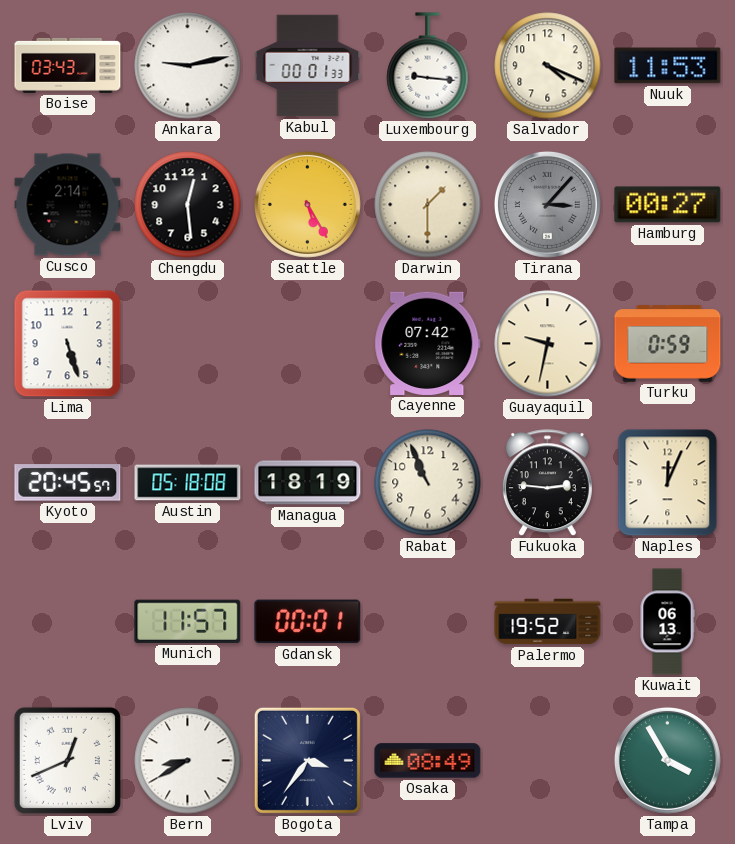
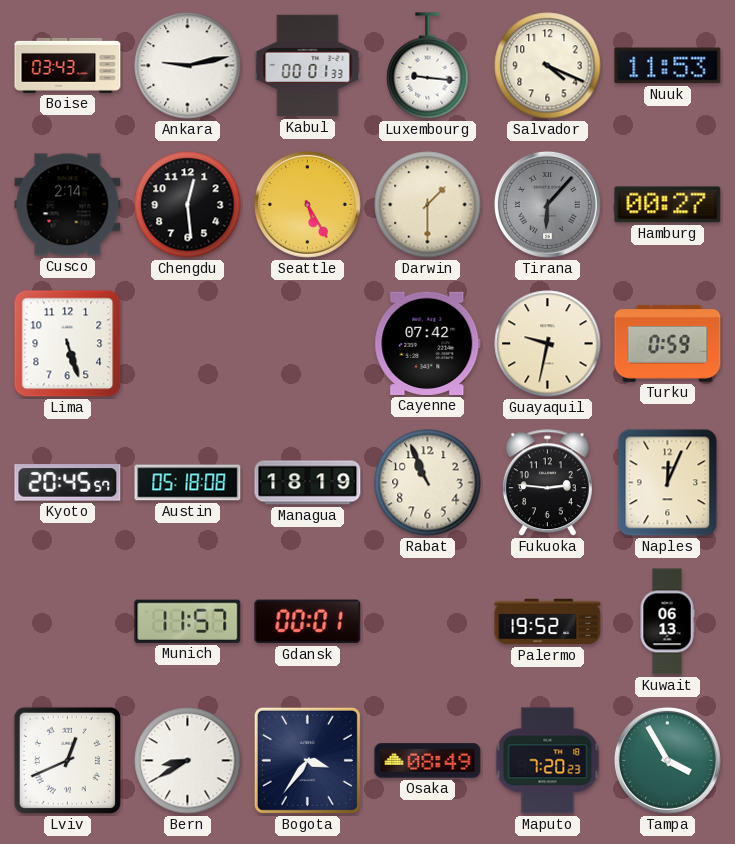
Tirana: 3:07 -> 6:07
Maputo: none -> 7:20
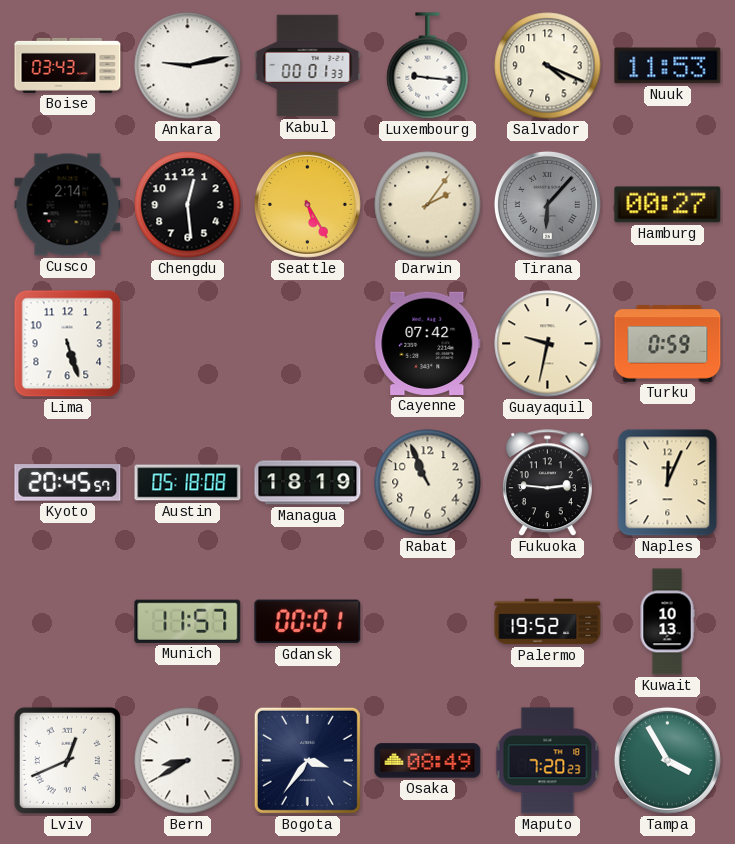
Darwin: 1:30 -> 2:06
Kuwait: 06:13 -> 10:13
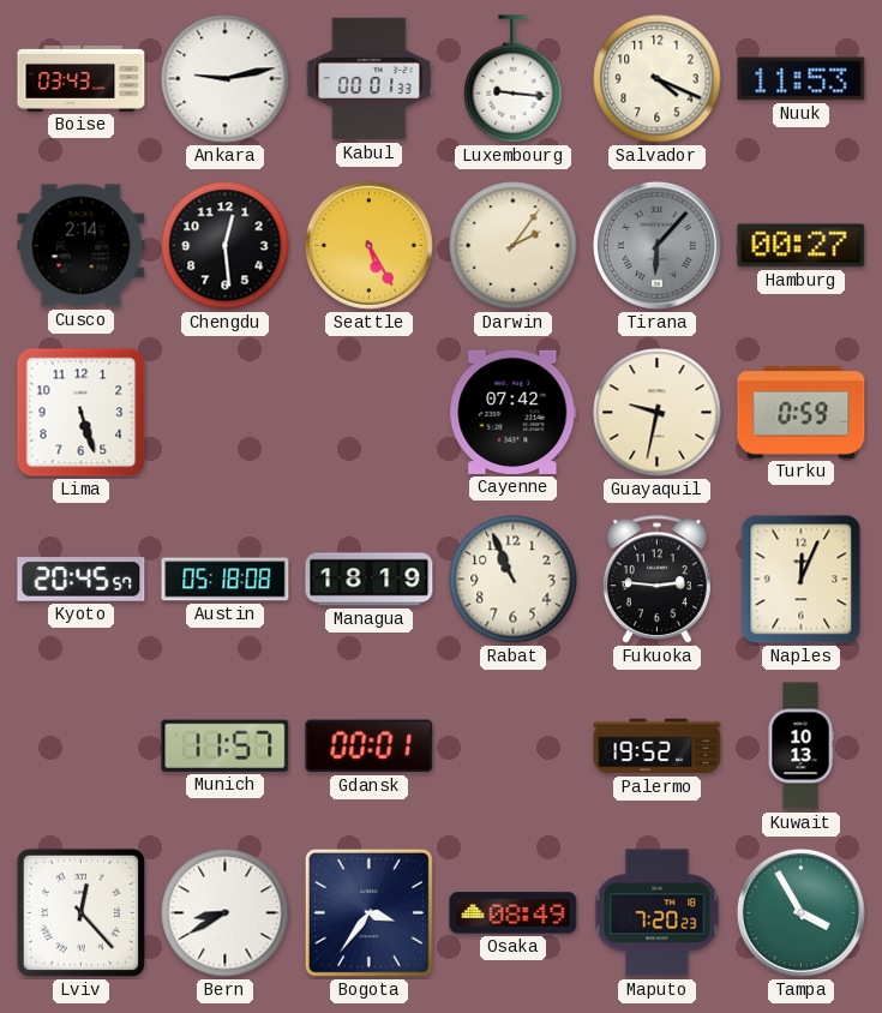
Lviv: 12:41 -> 12:23
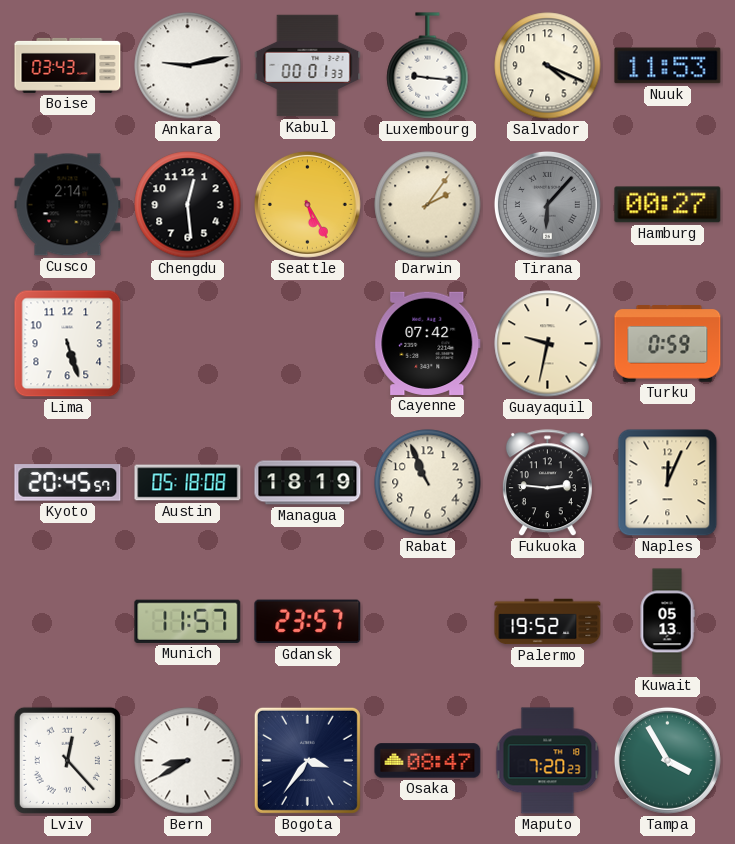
Gdansk: 00:01 -> 23:57
Kuwait: 10:13 -> 05:13
Osaka: 08:49 -> 08:47
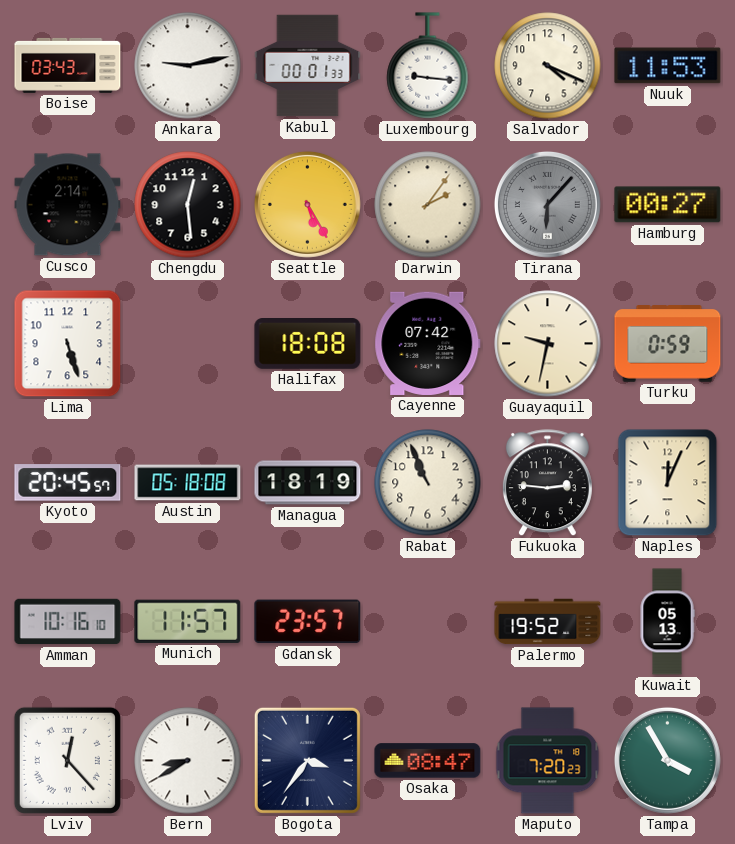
Halifax: none -> 18:08
Amman: none -> 10:16
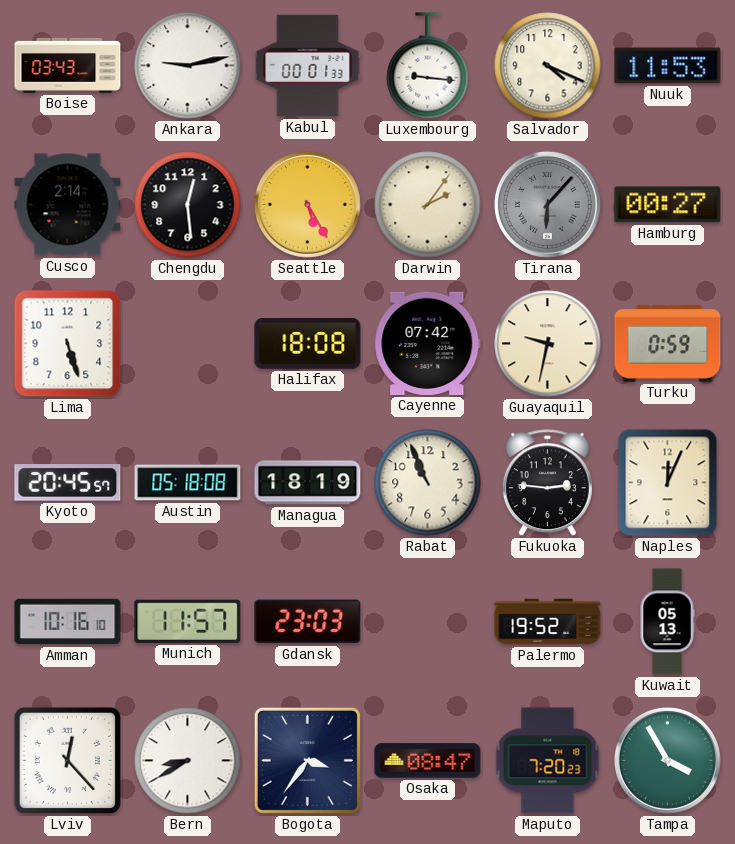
Gdansk: 23:57 -> 23:03
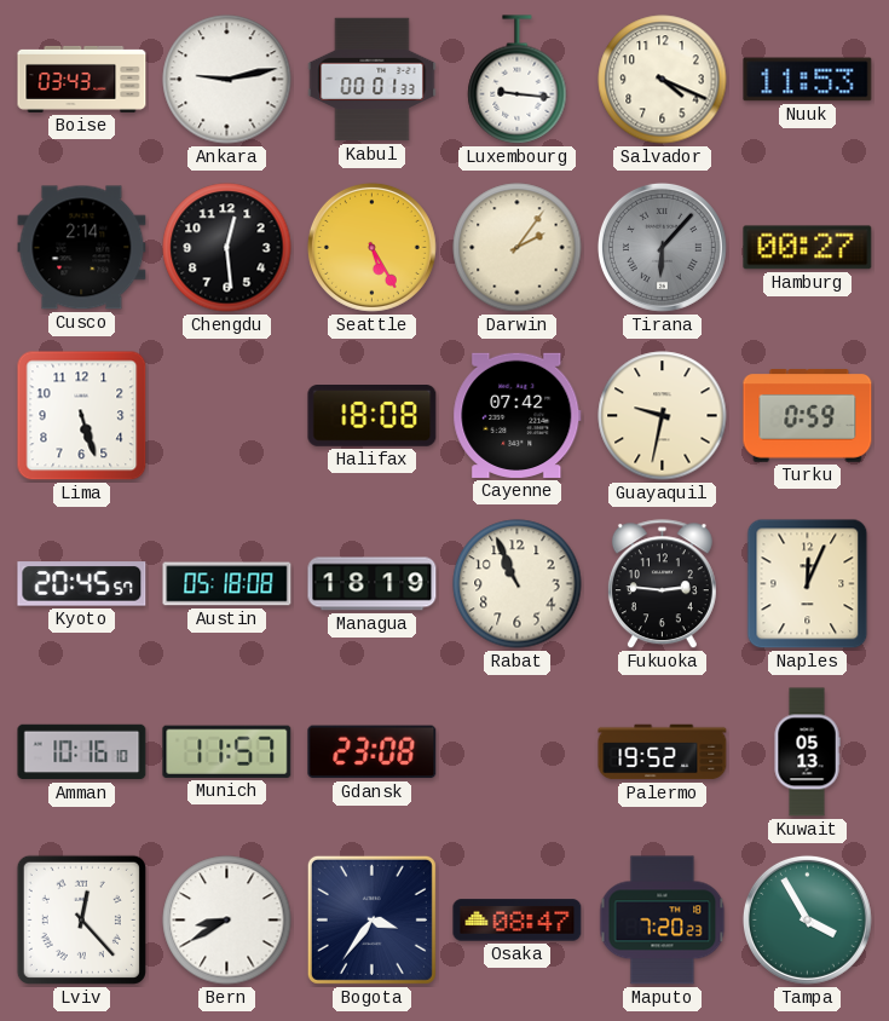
Gdansk: 23:03 -> 23:08
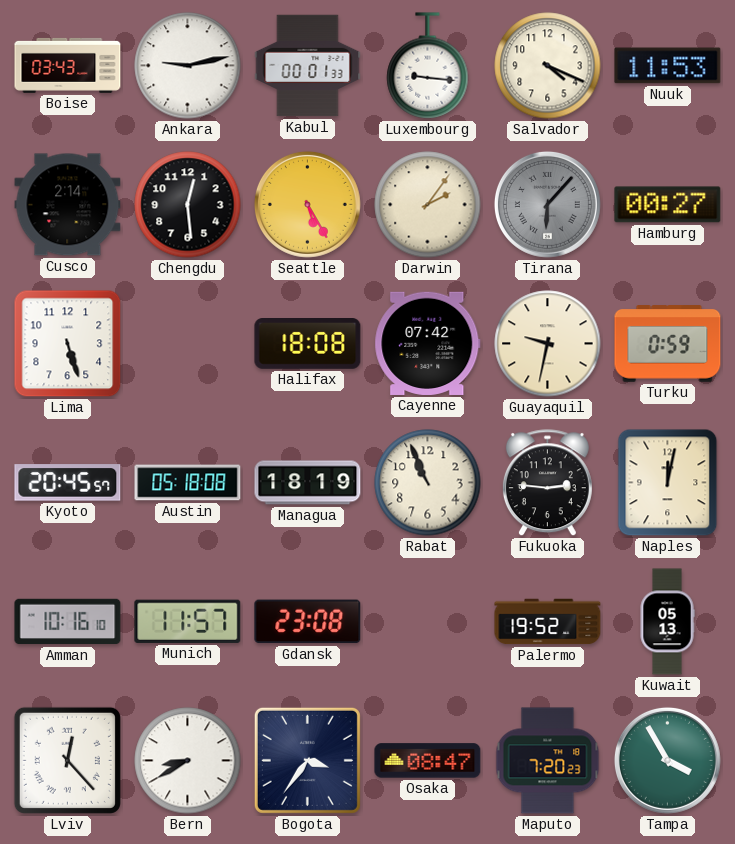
Naples: 12:04 -> 12:02
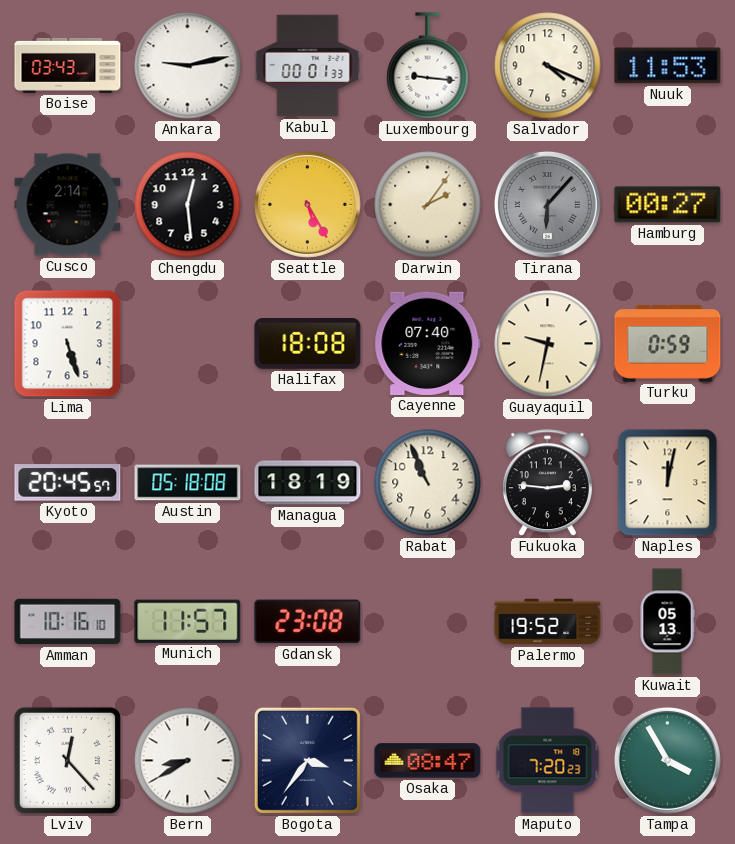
Cayenne: 07:42 -> 07:40
